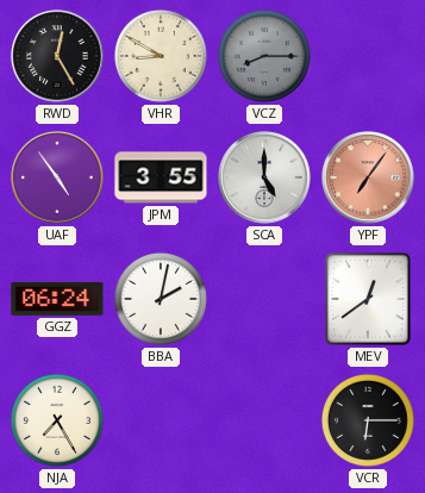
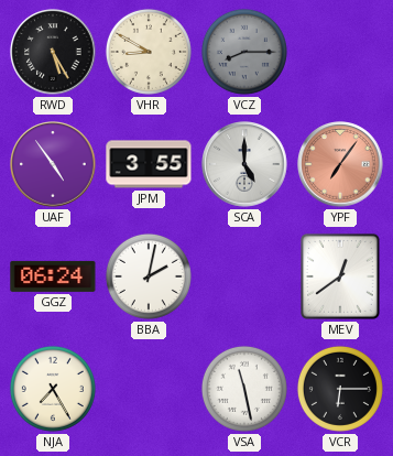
RWD: 12:25 -> 5:25
VSA: none -> 11:28
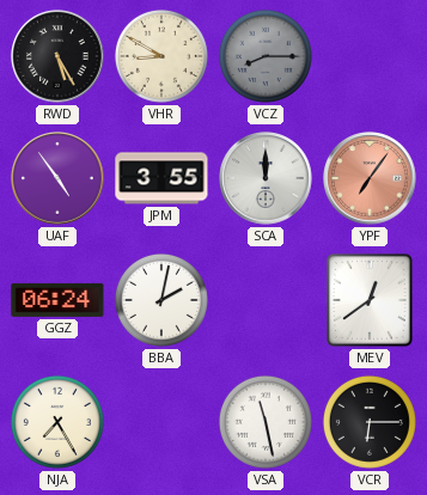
SCA: 5:00 -> 12:00
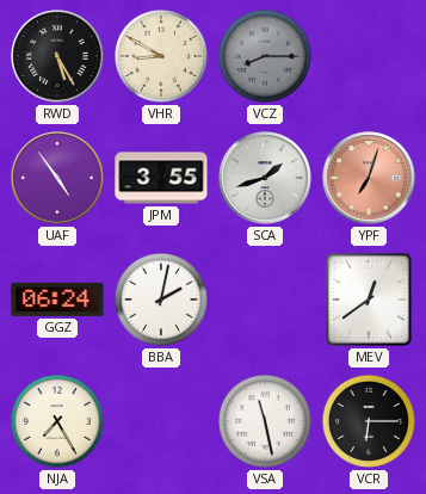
SCA: 12:00 -> 1:42
YPF: 7:06 -> 7:03
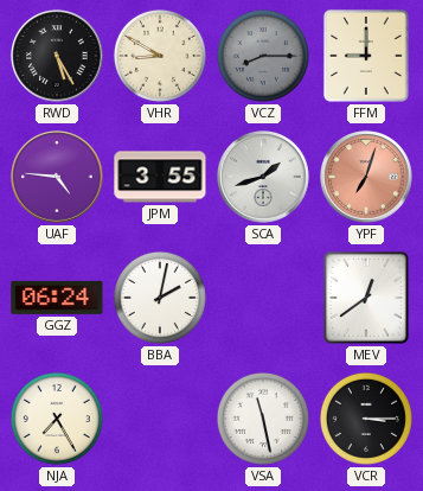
FFM: none -> 9:00
UAF: 4:54 -> 4:46
VCR: 6:15 -> 3:15
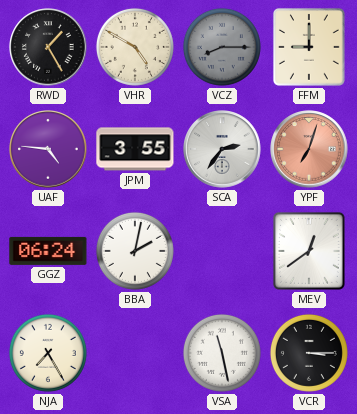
RWD: 5:25 -> 1:25
VHR: 8:50 -> 4:50
SCA: 1:42 -> 2:36
